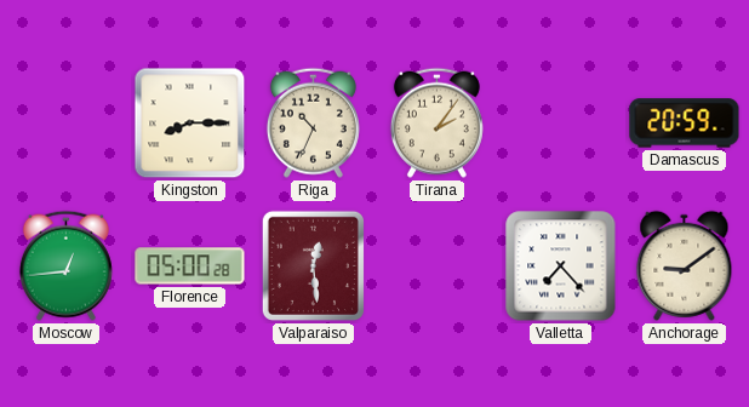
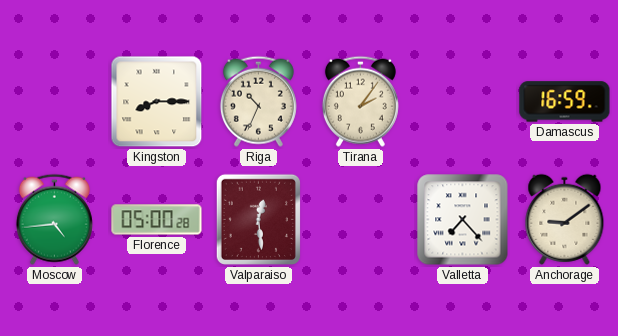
Damascus: 20:59 -> 16:59
Moscow: 12:44 -> 4:44
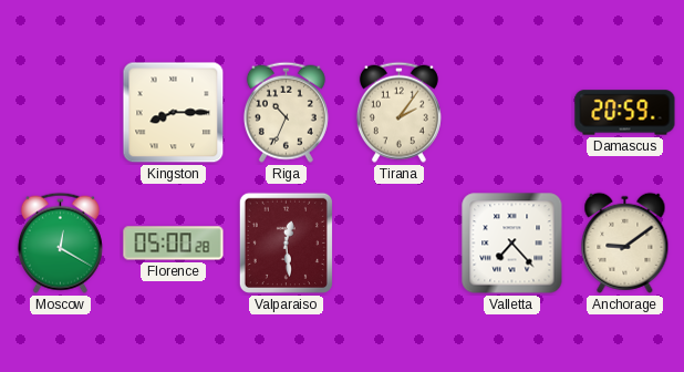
Damascus: 16:59 -> 20:59
Moscow: 4:44 -> 12:20
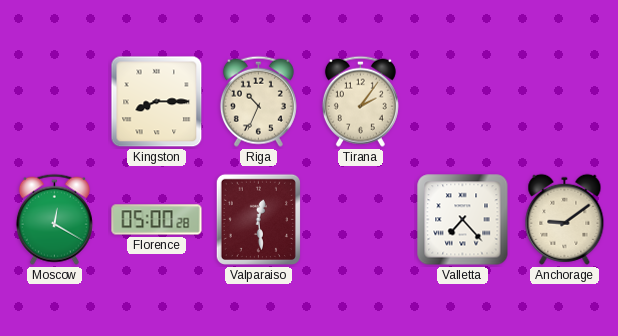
Damascus: 20:59 -> none
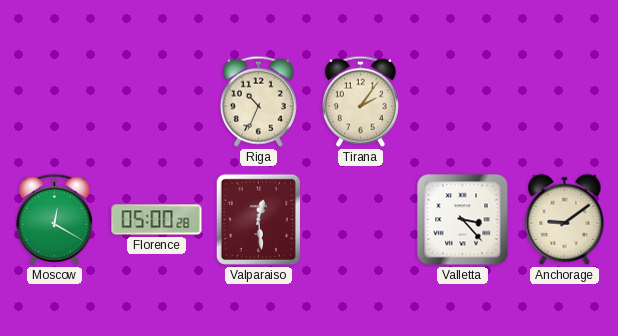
Kingston: 8:15 -> none
Valletta: 7:23 -> 3:23
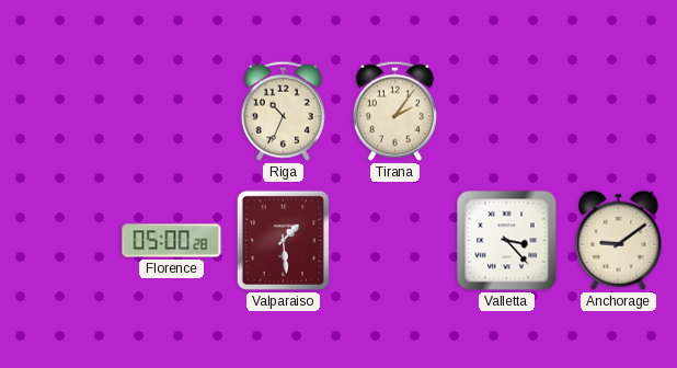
Moscow: 12:20 -> none
Valparaiso: 12:29 -> 1:29
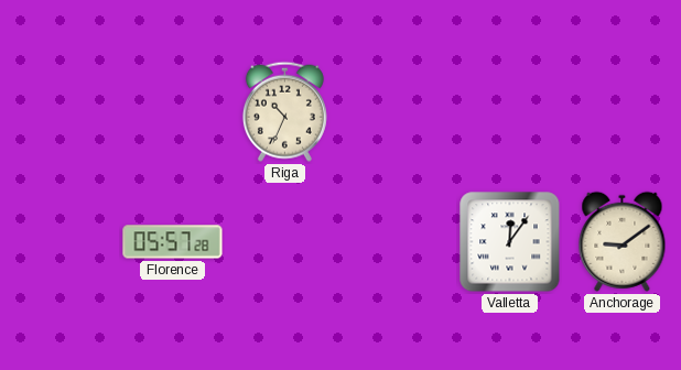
Tirana: 2:06 -> none
Florence: 05:00 -> 05:57
Valparaiso: 1:29 -> none
Valletta: 3:23 -> 12:06
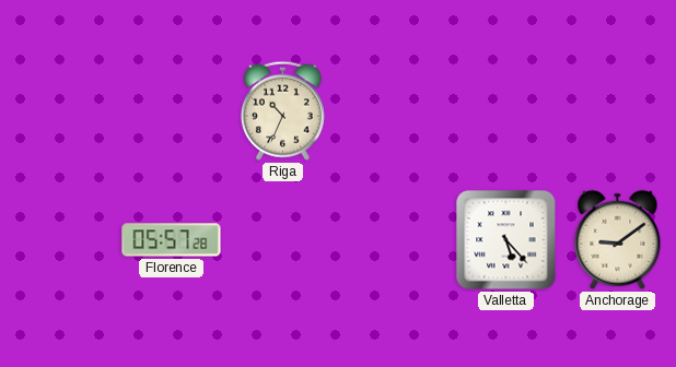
Valletta: 12:06 -> 5:23
